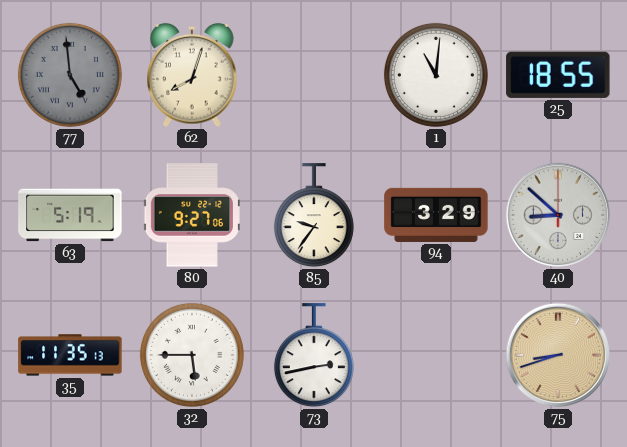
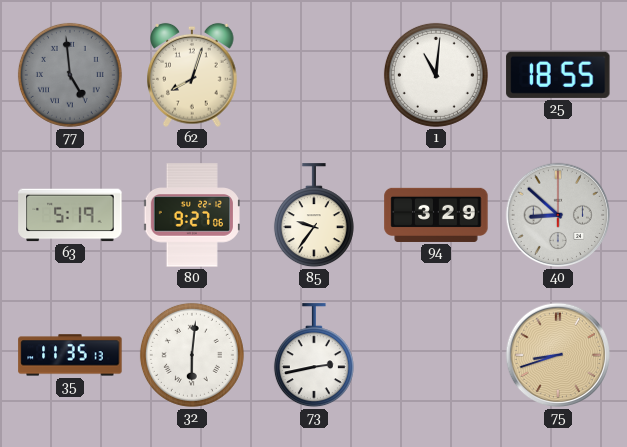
32: 5:45 -> 6:01
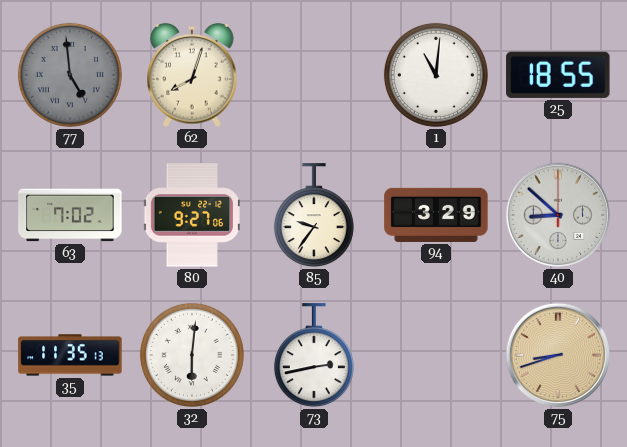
63: 5:19 -> 7:02
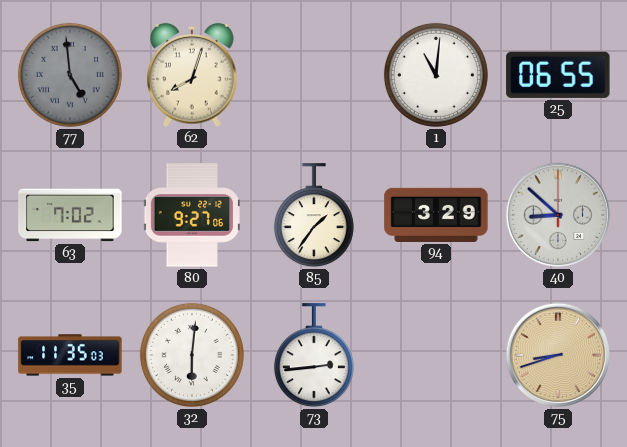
25: 18:55 -> 06:55
85: 9:36 -> 1:36
35: 11:35:13 -> 11:35:03
73: 2:43 -> 2:44
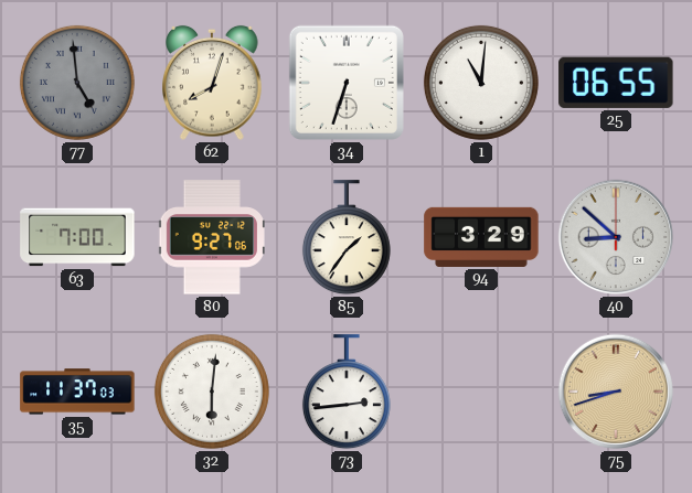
34: none -> 6:33
63: 7:02 -> 7:00
35: 11:35 -> 11:37
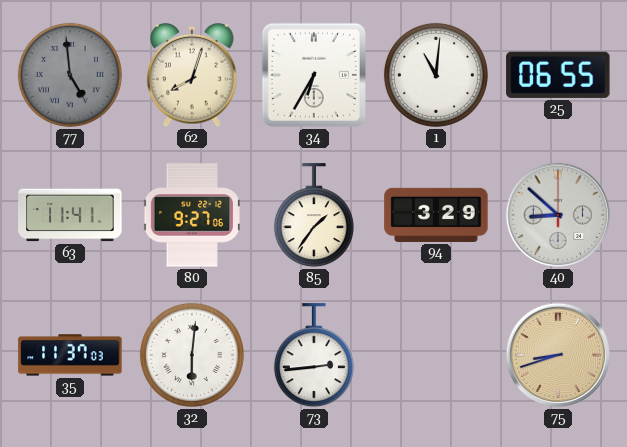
34: 6:33 -> 6:35
63: 7:00 -> 11:41
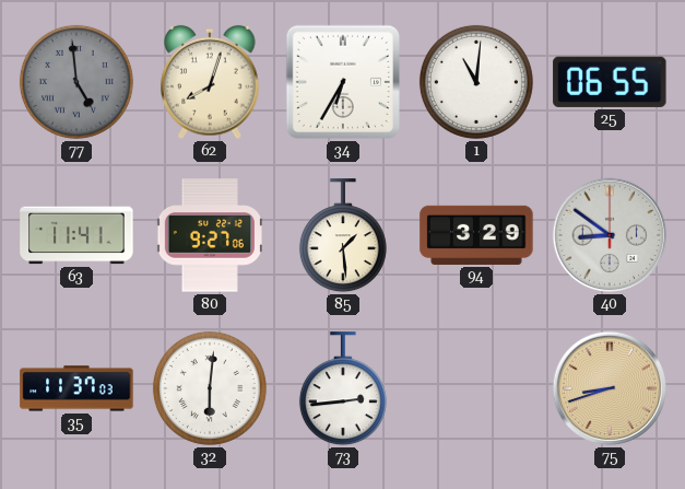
85: 1:36 -> 1:29
40: 8:52 -> 8:51
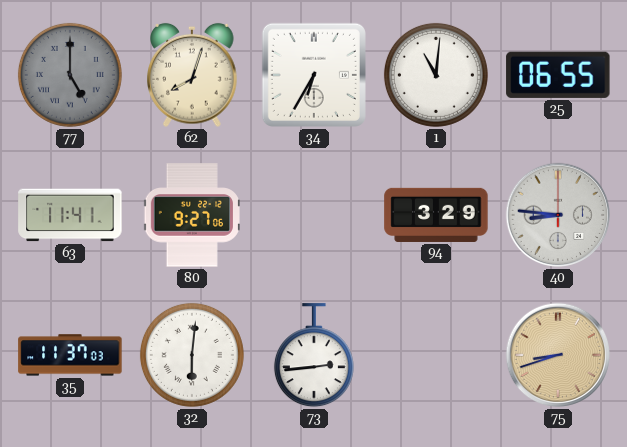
77: 4:59 -> 5:00
85: 1:29 -> none
40: 8:51 -> 8:46
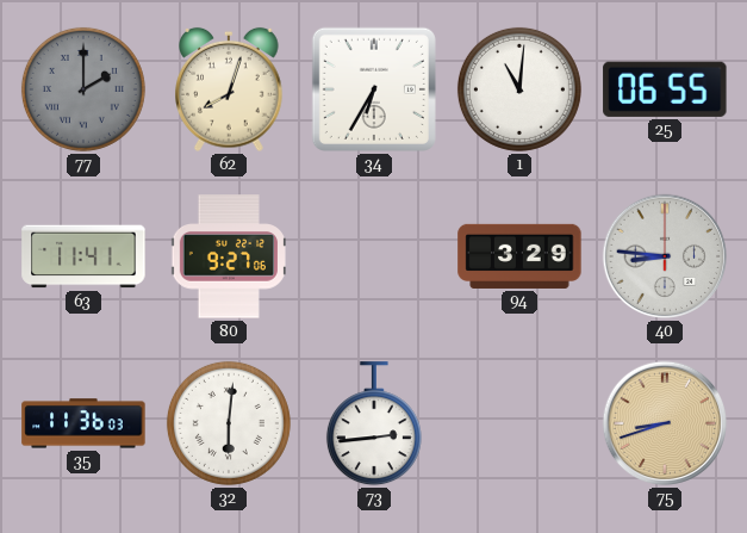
77: 5:00 -> 2:00
35: 11:37 -> 11:36
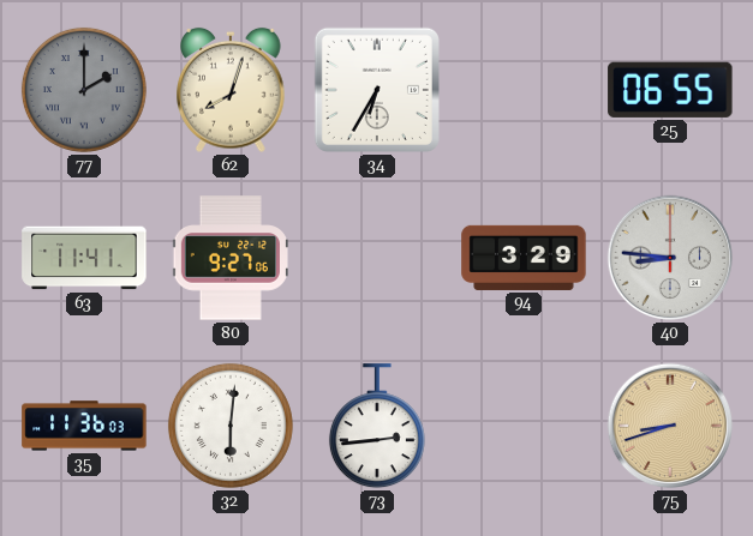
1: 11:01 -> none
